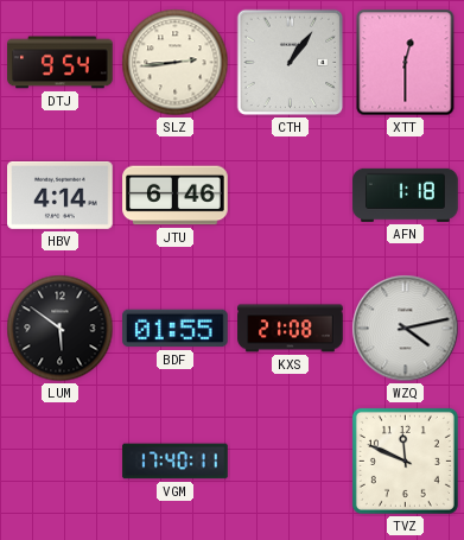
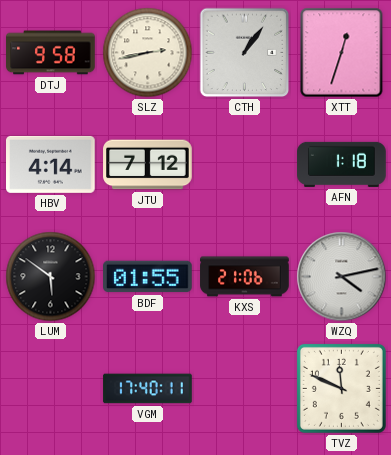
DTJ: 9:54 -> 9:58
SLZ: 2:44 -> 2:43
XTT: 12:30 -> 12:33
JTU: 6:46 -> 7:12
KXS: 21:08 -> 21:06
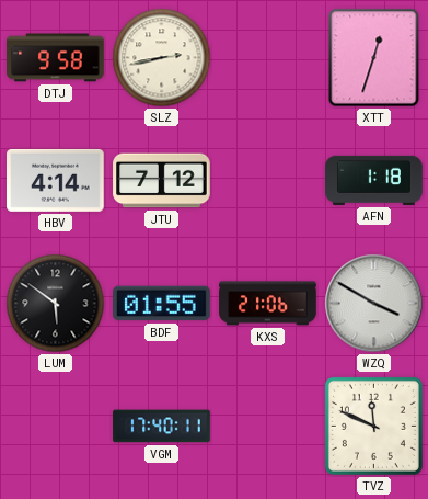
CTH: 1:06 -> none
WZQ: 4:13 -> 3:50
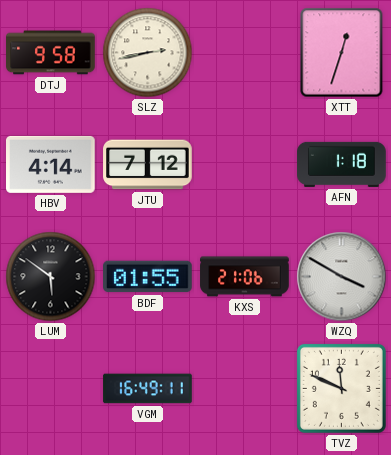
VGM: 17:40 -> 16:49
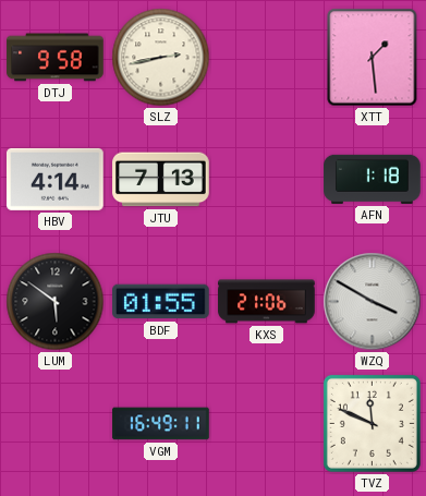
XTT: 12:33 -> 1:29
JTU: 7:12 -> 7:13
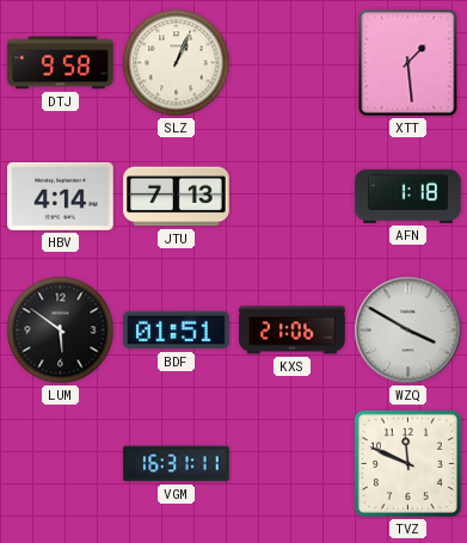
SLZ: 2:43 -> 1:04
BDF: 01:55 -> 01:51
VGM: 16:49 -> 16:31
